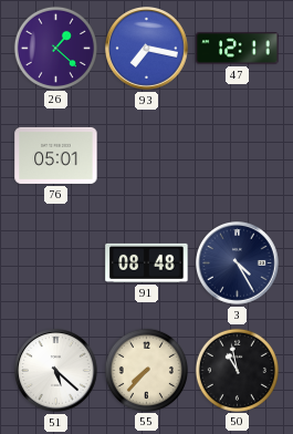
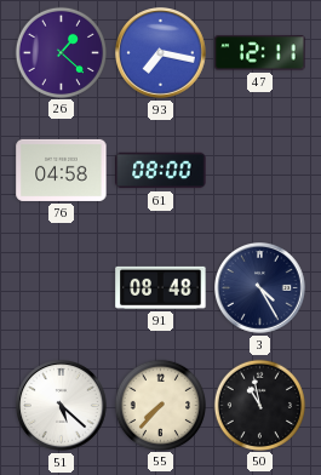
76: 05:01 -> 04:58
61: none -> 08:00
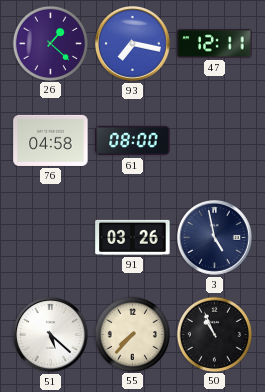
91: 08:48 -> 03:26
3: 4:25 -> 4:58
50: 10:58 -> 10:56
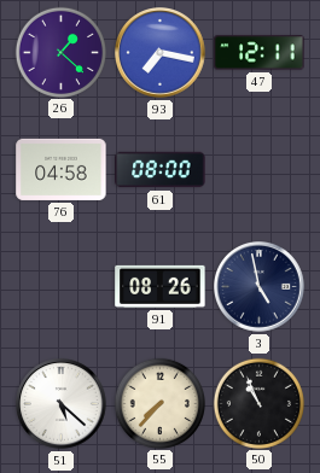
91: 03:26 -> 08:26
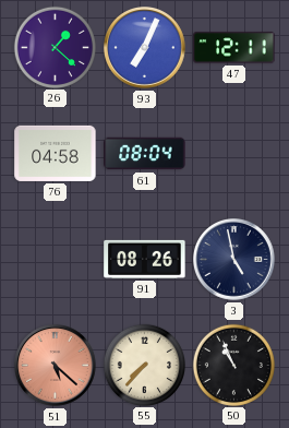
93: 7:17 -> 7:04
61: 08:00 -> 08:04
51 dial: white -> salmon
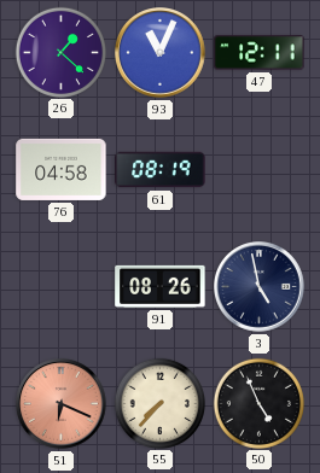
93: 7:04 -> 11:04
61: 08:04 -> 08:19
51: 5:22 -> 6:19
50: 10:56 -> 4:56
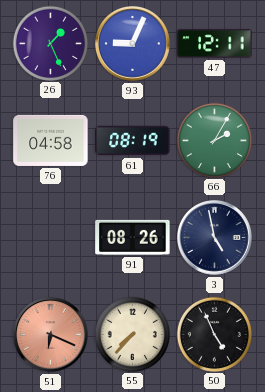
26: 1:22 -> 1:26
93: 11:04 -> 9:04
66: none -> 2:05
